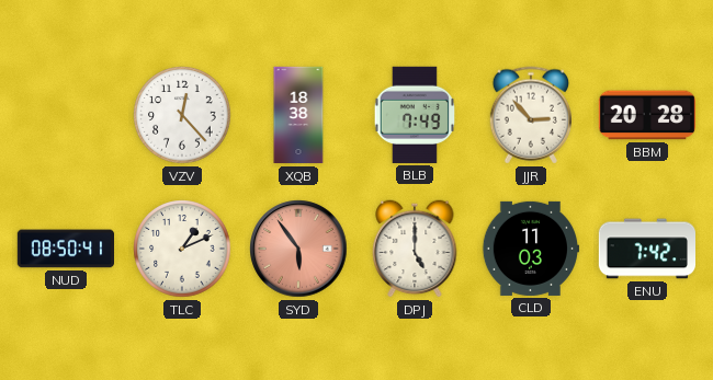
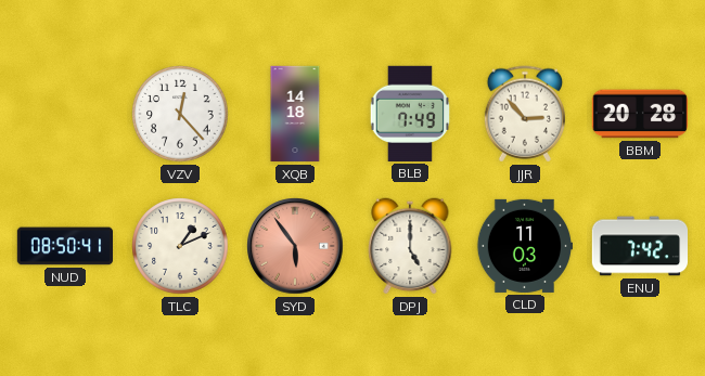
XQB: 18:38 -> 14:18
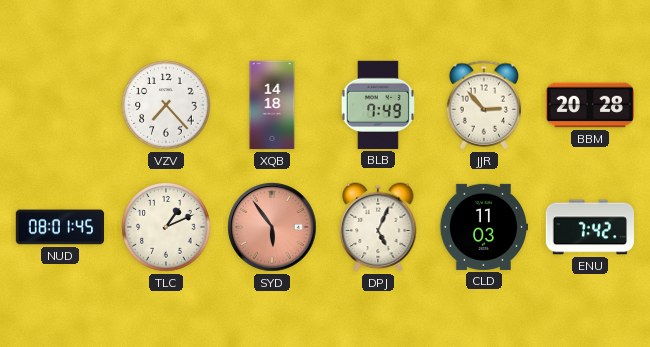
VZV: 12:23 -> 7:23
NUD: 08:50 -> 08:01
DPJ: 5:00 -> 5:04
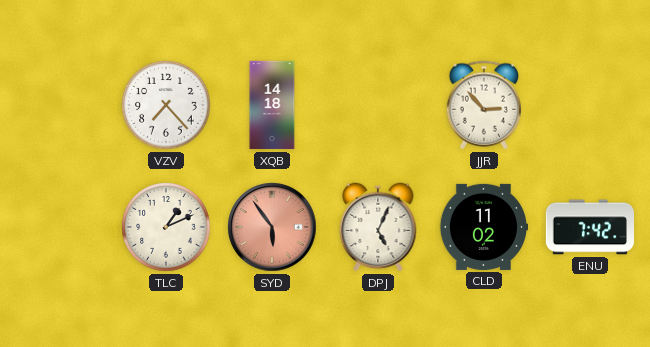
BLB: 7:49 -> none
BBM: 20:28 -> none
NUD: 08:01 -> none
CLD: 11:03 -> 11:02
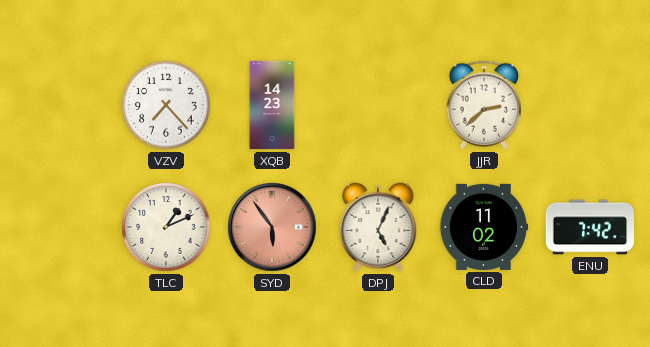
XQB: 14:18 -> 14:23
JJR: 2:53 -> 2:38
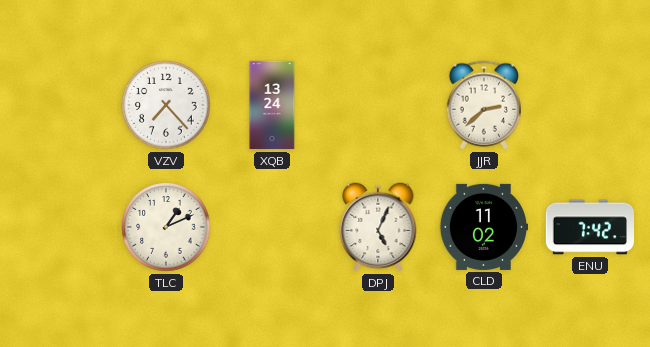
XQB: 14:23 -> 13:24
SYD: 5:54 -> none
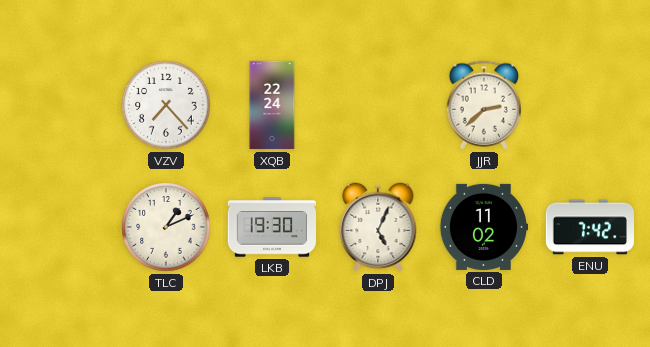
XQB: 13:24 -> 22:24
LKB: none -> 19:30
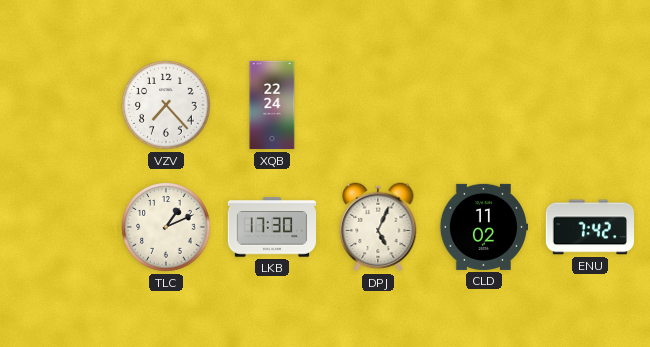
JJR: 2:38 -> none
LKB: 19:30 -> 17:30
